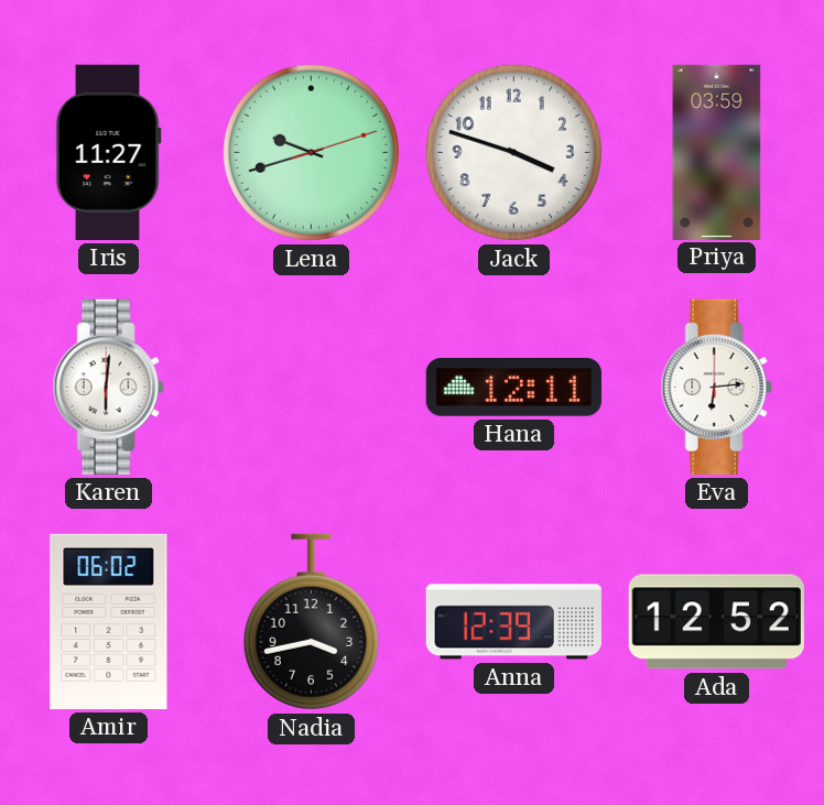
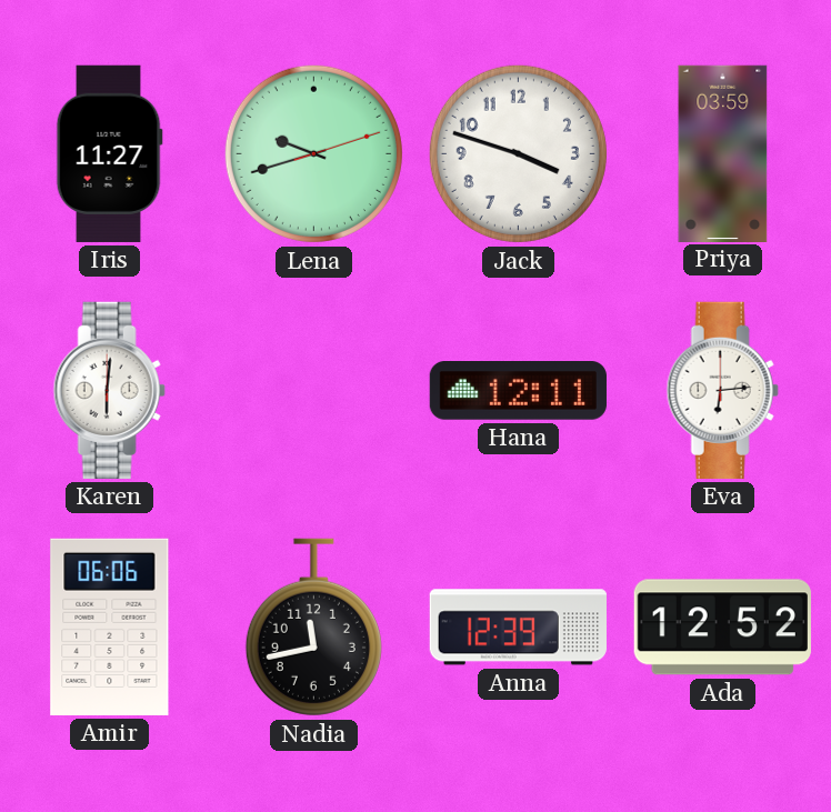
Amir: 06:02 -> 06:06
Nadia: 3:43 -> 11:43
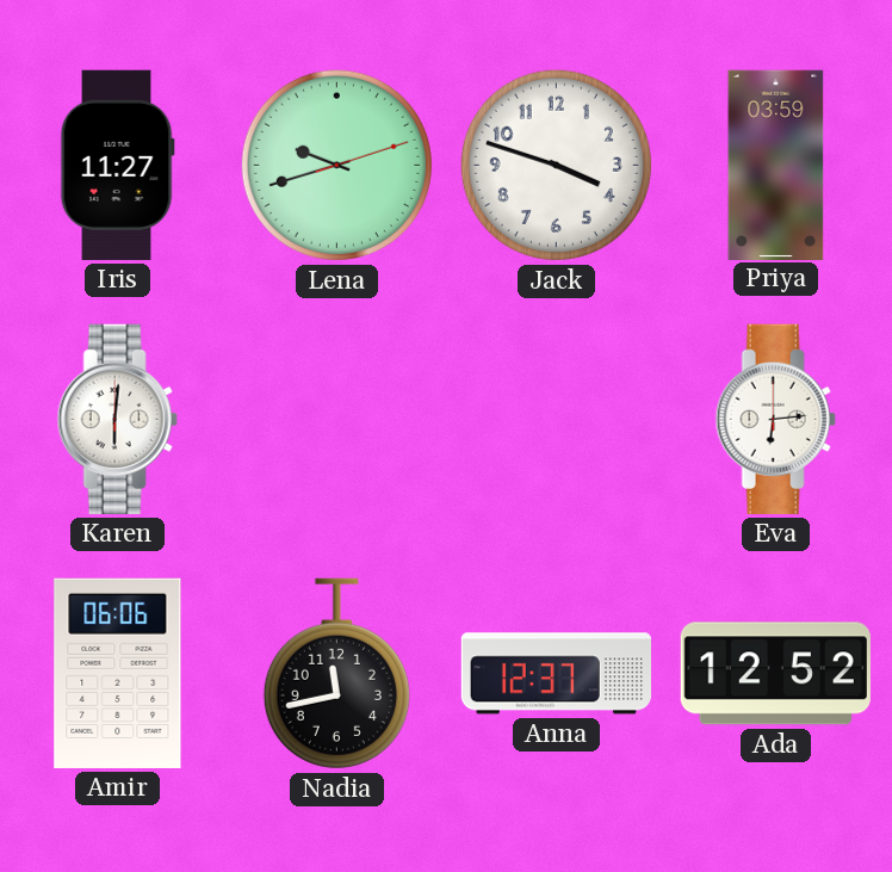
Hana: 12:11 -> none
Anna: 12:39 -> 12:37
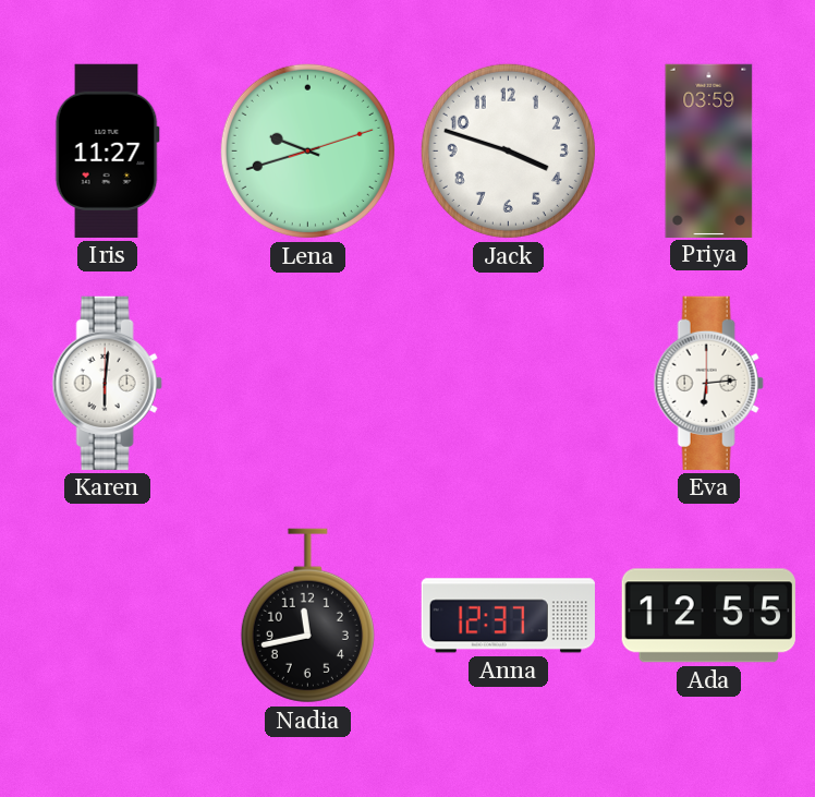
Amir: 06:06 -> none
Ada: 12:52 -> 12:55
